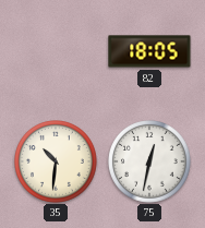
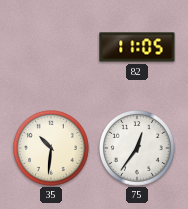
82: 18:05 -> 11:05
75: 12:32 -> 12:36
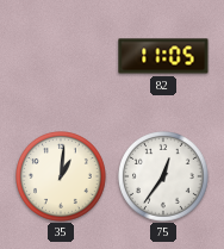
35: 10:31 -> 1:01
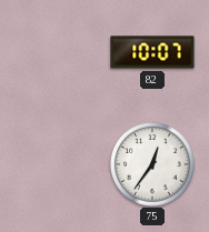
82: 11:05 -> 10:07
35: 1:01 -> none
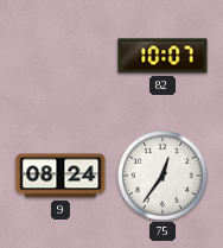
9: none -> 08:24
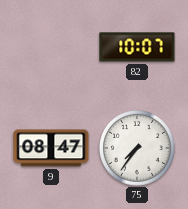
9: 08:24 -> 08:47
75: 12:36 -> 7:36
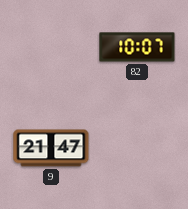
9: 08:47 -> 21:47
75: 7:36 -> none
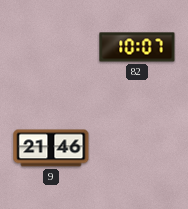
9: 21:47 -> 21:46
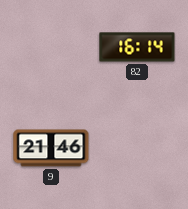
82: 10:07 -> 16:14
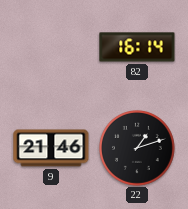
22: none -> 1:12
